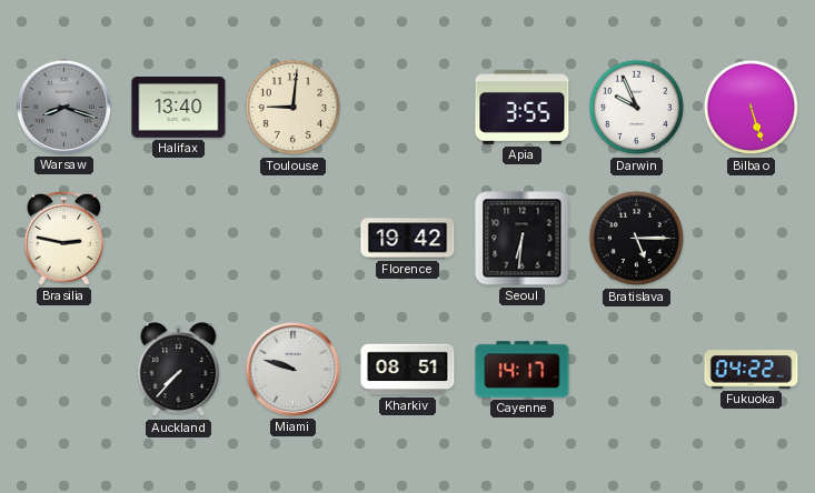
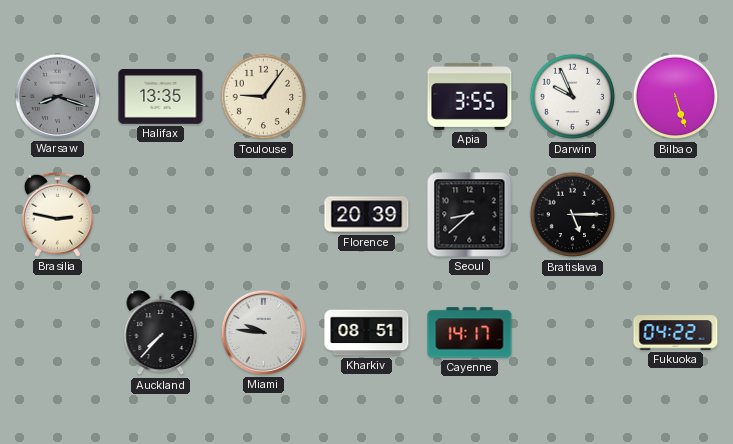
Halifax: 13:40 -> 13:35
Toulouse: 9:01 -> 9:06
Florence: 19:42 -> 20:39
Seoul: 6:31 -> 8:38
Miami: 9:48 -> 9:46
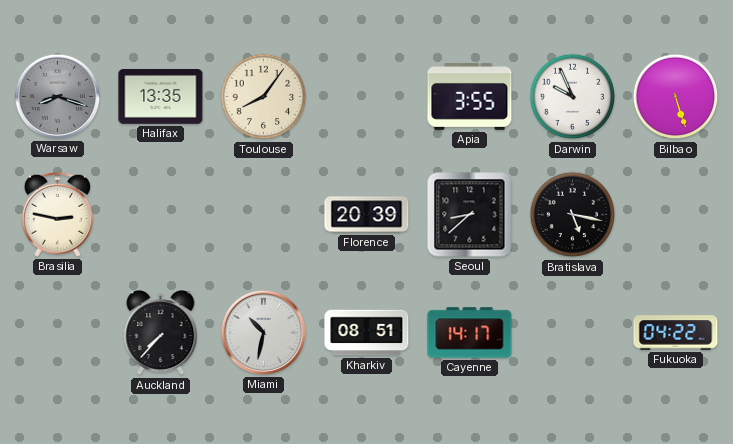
Toulouse: 9:06 -> 8:06
Bratislava: 5:15 -> 5:17
Miami: 9:46 -> 10:32
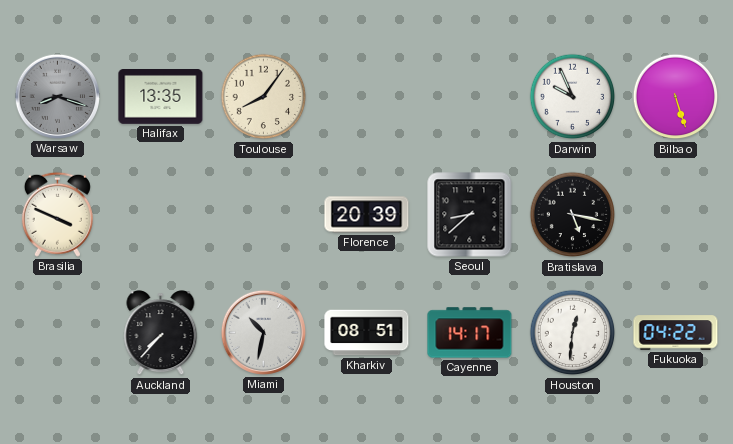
Apia: 3:55 -> none
Brasilia: 2:47 -> 3:49
Houston: none -> 12:31
